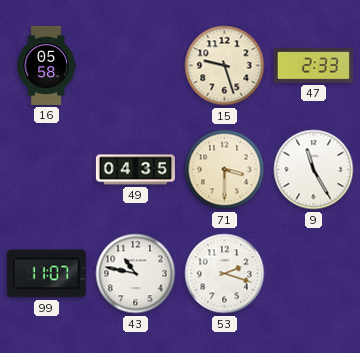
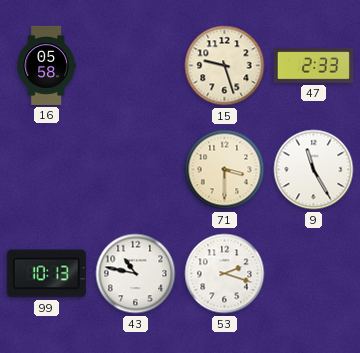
49: 04:35 -> none
99: 11:07 -> 10:13
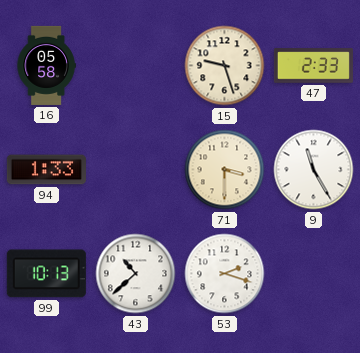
94: none -> 1:33
43: 10:47 -> 10:38
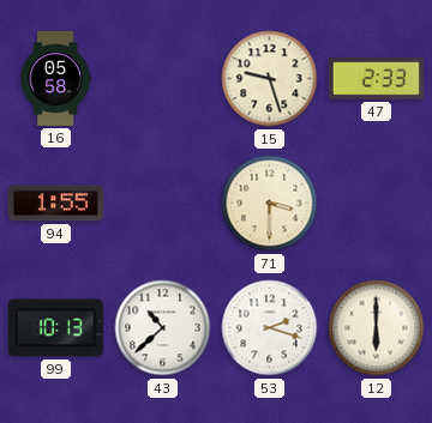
94: 1:33 -> 1:55
9: 11:25 -> none
12: none -> 6:00
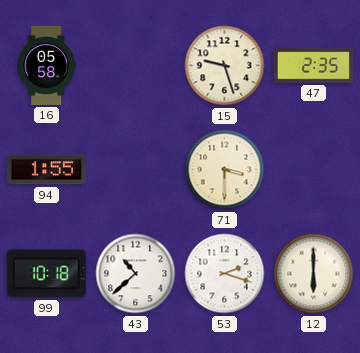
47: 2:33 -> 2:35
99: 10:13 -> 10:18
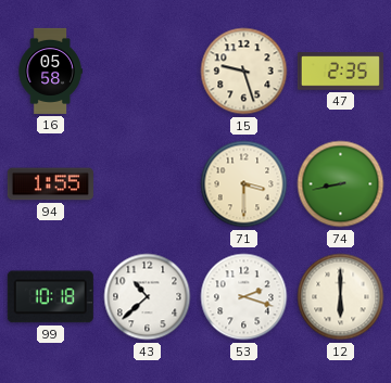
74: none -> 8:43
